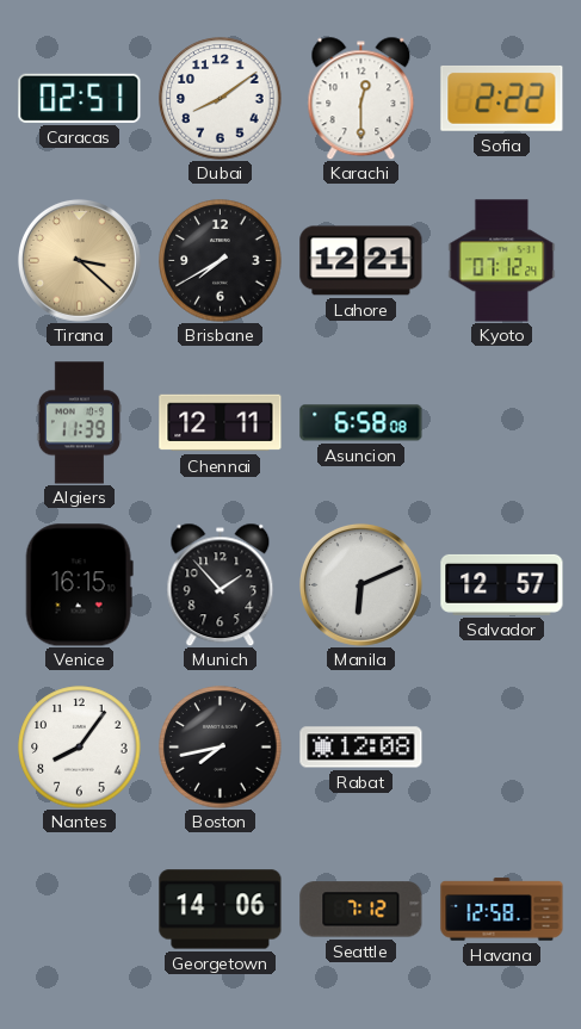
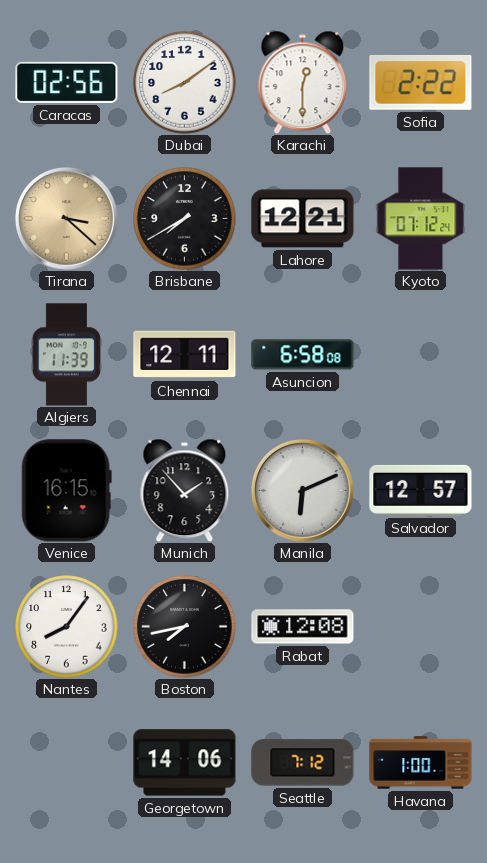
Caracas: 02:51 -> 02:56
Havana: 12:58 -> 1:00
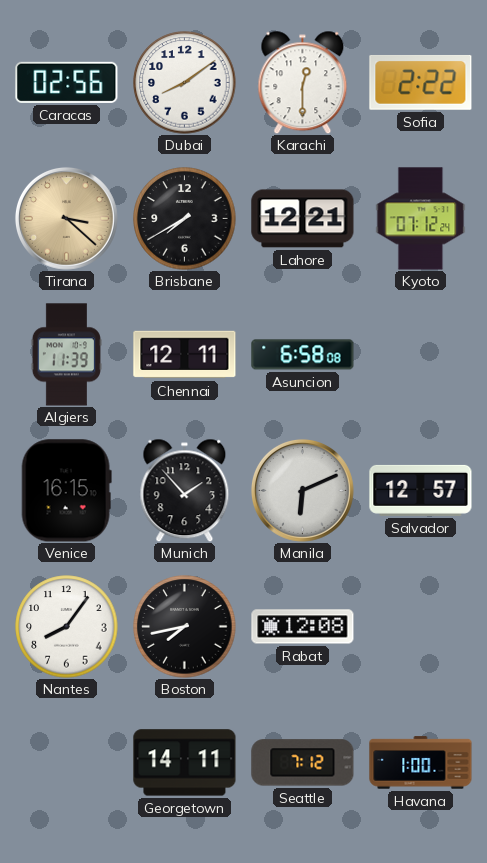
Georgetown: 14:06 -> 14:11
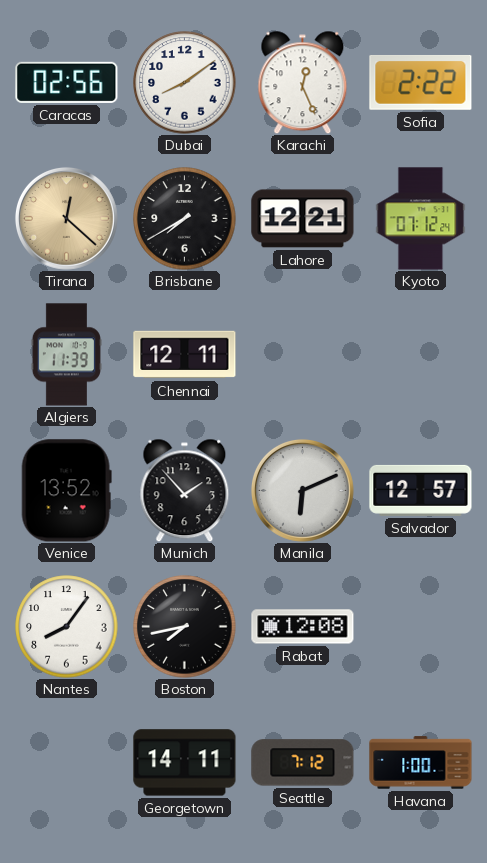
Karachi: 12:30 -> 12:26
Tirana: 3:22 -> 12:22
Asuncion: 6:58 -> none
Venice: 16:15 -> 13:52
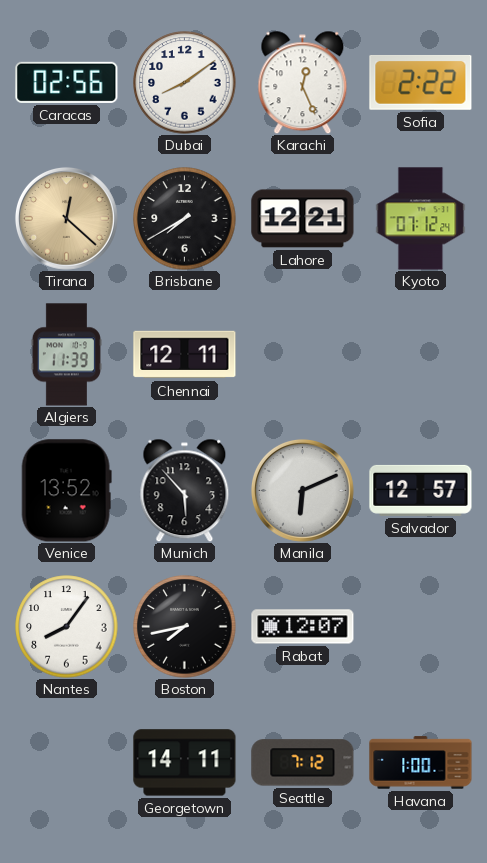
Munich: 1:53 -> 5:53
Rabat: 12:08 -> 12:07
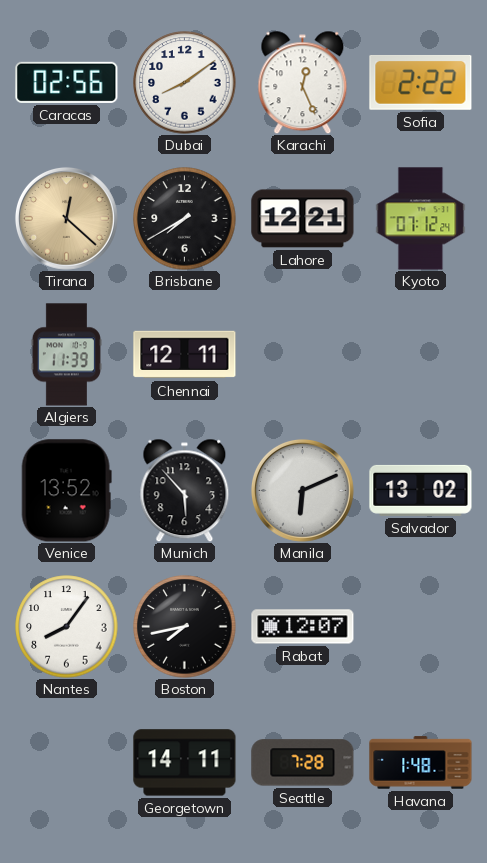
Salvador: 12:57 -> 13:02
Seattle: 7:12 -> 7:28
Havana: 1:00 -> 1:48
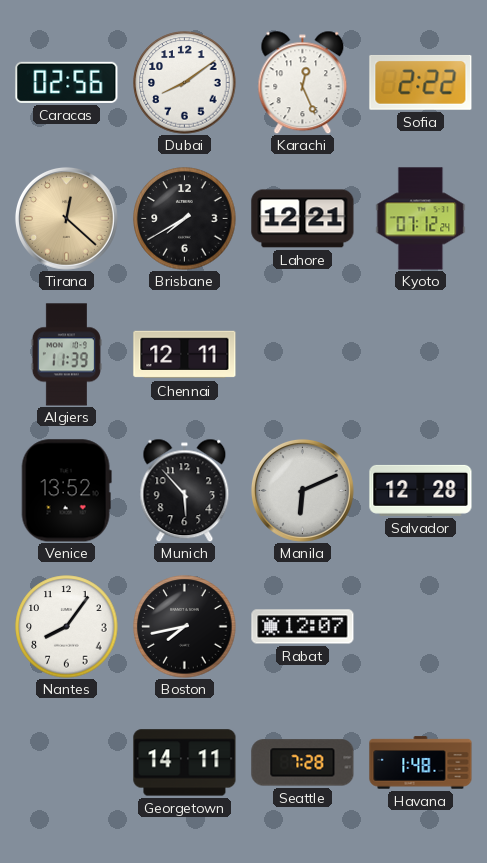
Salvador: 13:02 -> 12:28
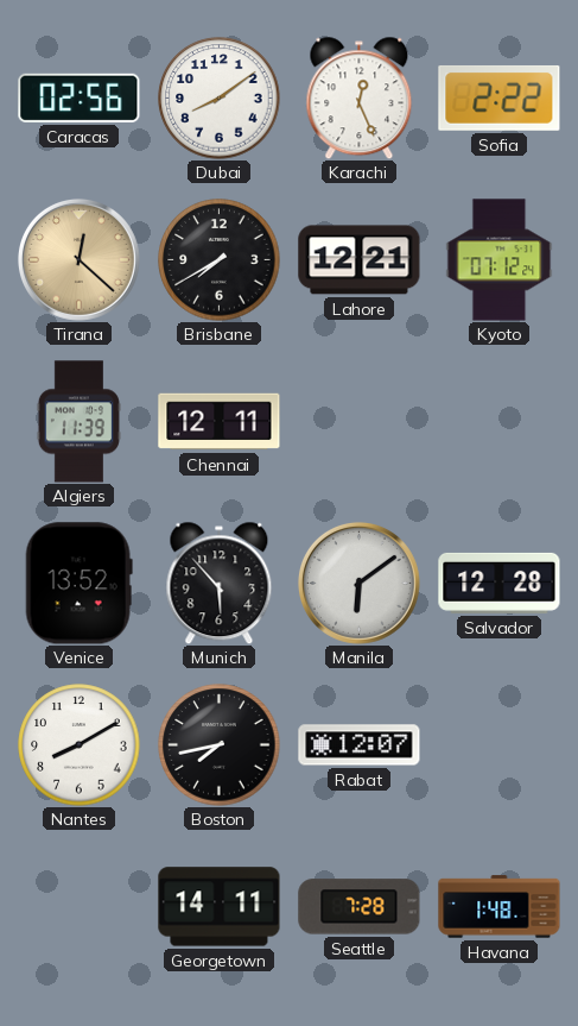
Manila: 6:11 -> 6:09
Nantes: 8:06 -> 8:10
